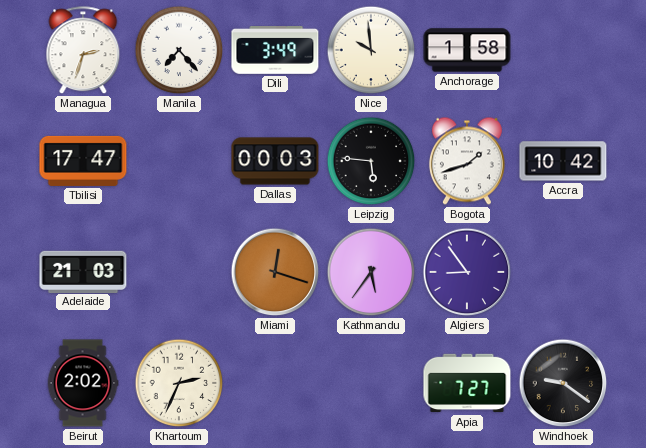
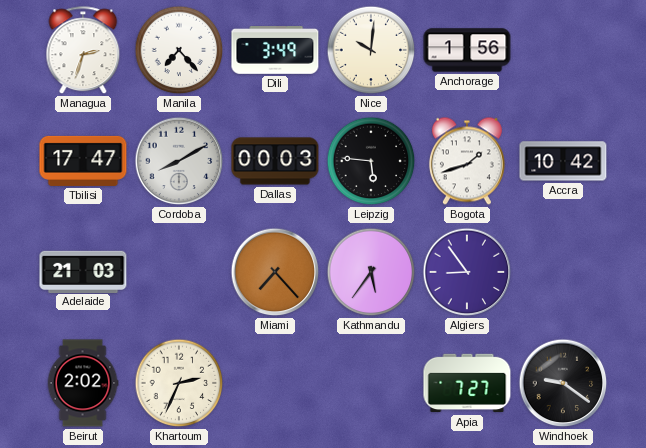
Nice: 9:59 -> 10:01
Anchorage: 1:58 -> 1:56
Cordoba: none -> 8:10
Miami: 12:18 -> 7:23
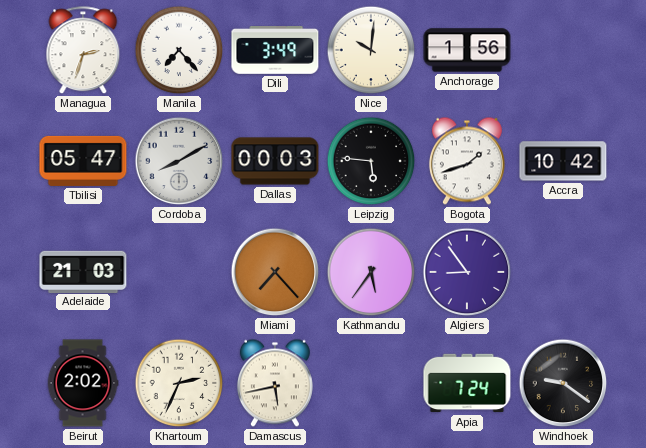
Tbilisi: 17:47 -> 05:47
Damascus: none -> 5:43
Apia: 7:27 -> 7:24
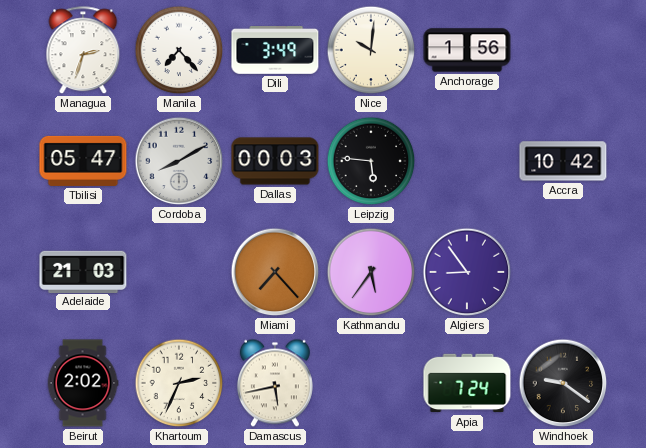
Bogota: 1:42 -> none
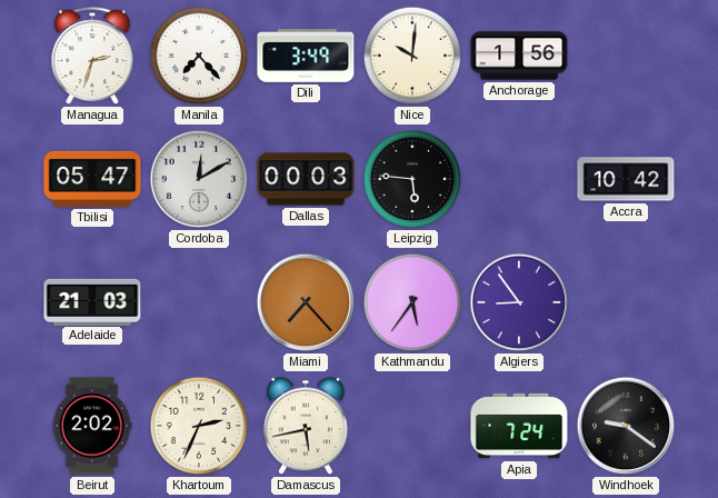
Cordoba: 8:10 -> 12:10
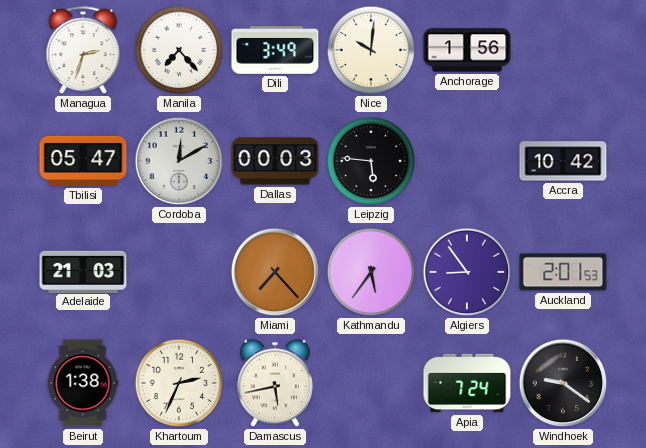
Auckland: none -> 2:01
Beirut: 2:02 -> 1:38
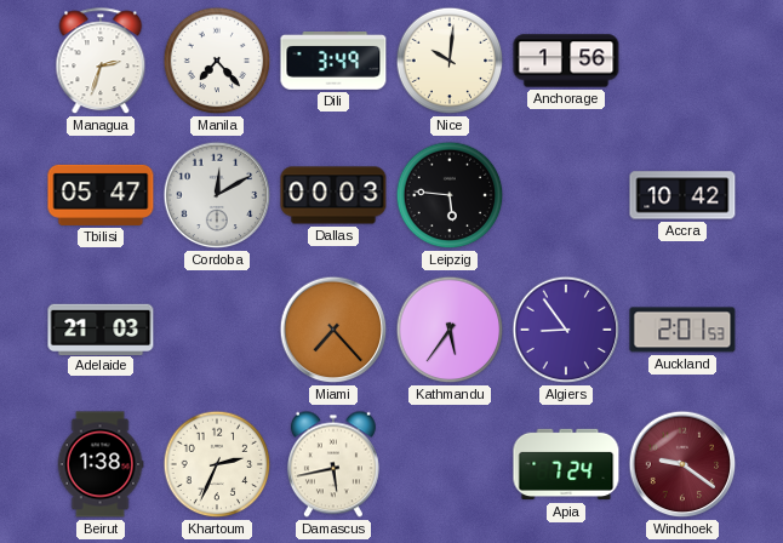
Windhoek dial: black -> burgundy
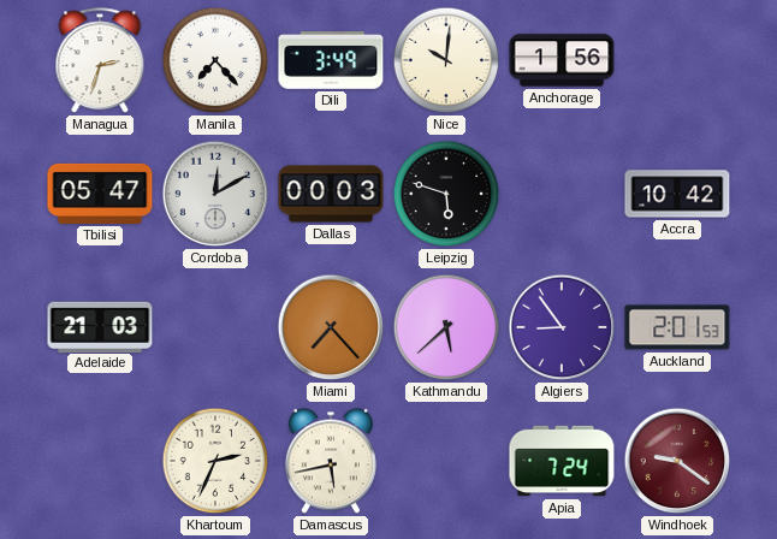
Leipzig: 5:46 -> 5:48
Kathmandu: 5:36 -> 5:38
Beirut: 1:38 -> none
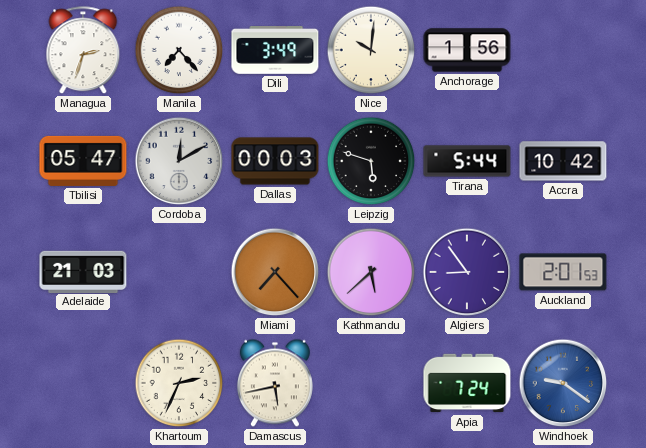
Tirana: none -> 5:44
Windhoek dial: burgundy -> blue
